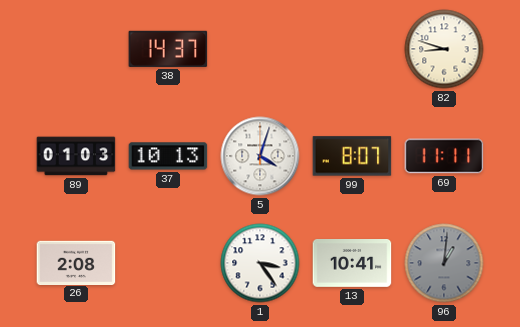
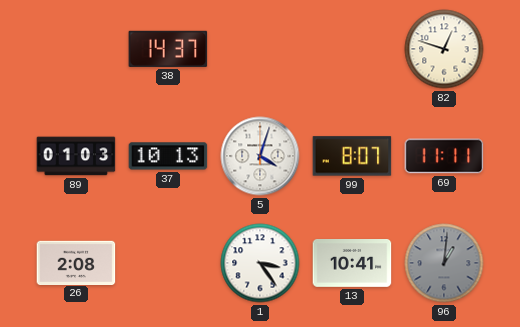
82: 8:48 -> 12:48
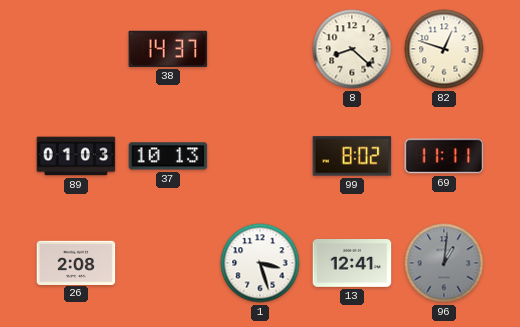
8: none -> 8:22
5: 4:03 -> none
99: 8:07 -> 8:02
1: 3:24 -> 3:27
13: 10:41 -> 12:41
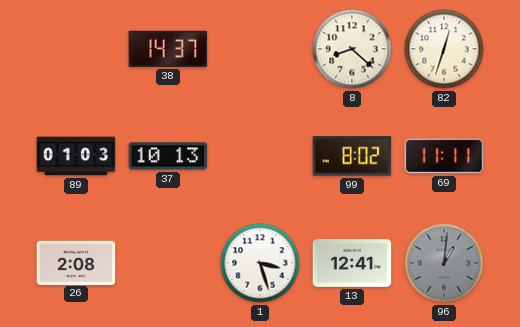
82: 12:48 -> 12:33
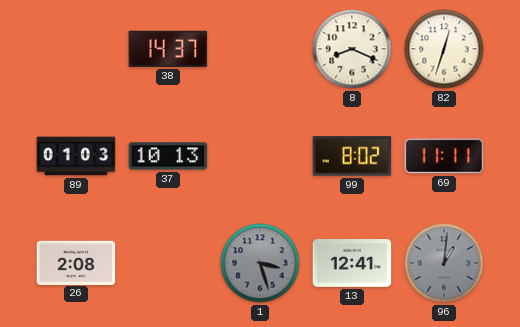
8: 8:22 -> 8:19
1 dial: white -> grey
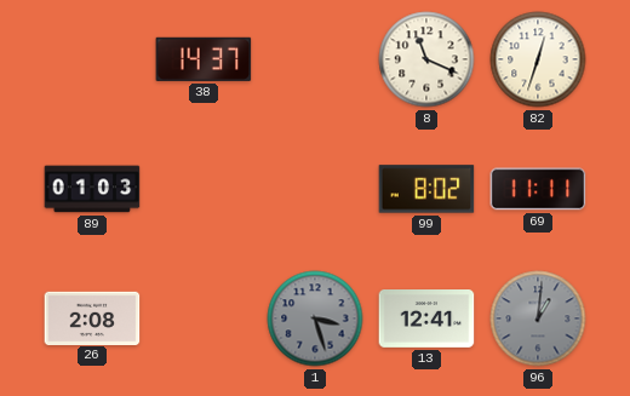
8: 8:19 -> 11:19
37: 10:13 -> none
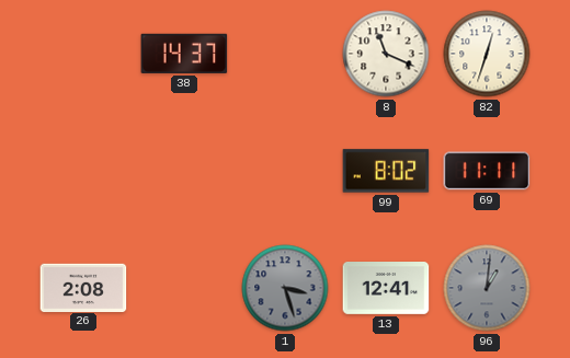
89: 01:03 -> none
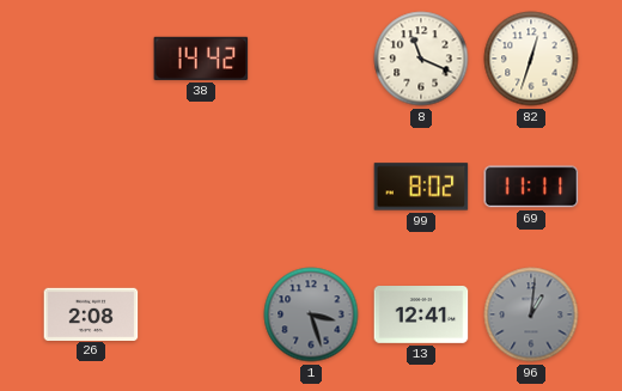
38: 14:37 -> 14:42
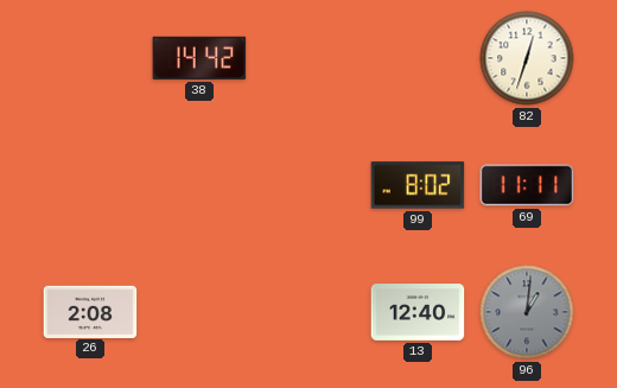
8: 11:19 -> none
1: 3:27 -> none
13: 12:41 -> 12:40
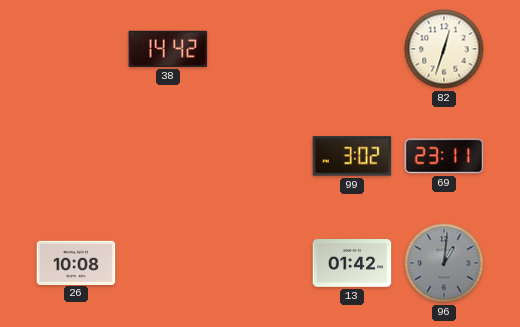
99: 8:02 -> 3:02
69: 11:11 -> 23:11
26: 2:08 -> 10:08
13: 12:40 -> 01:42
